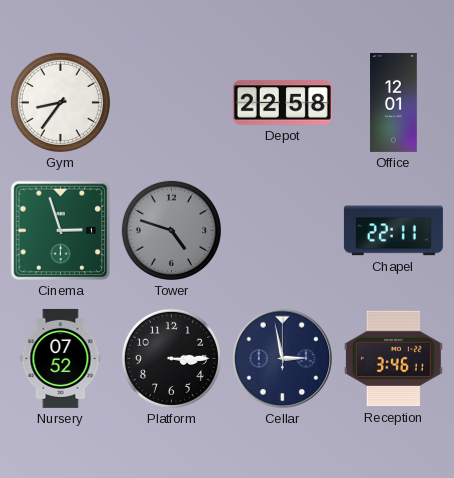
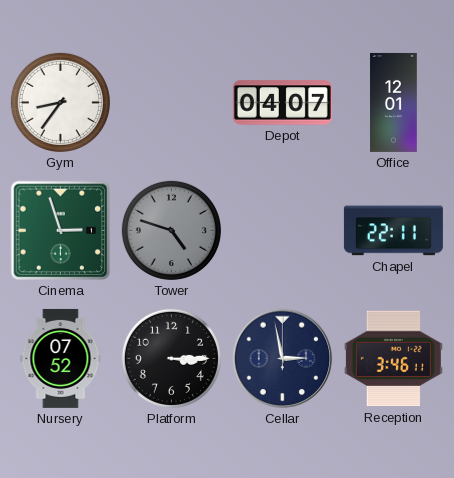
Depot: 22:58 -> 04:07
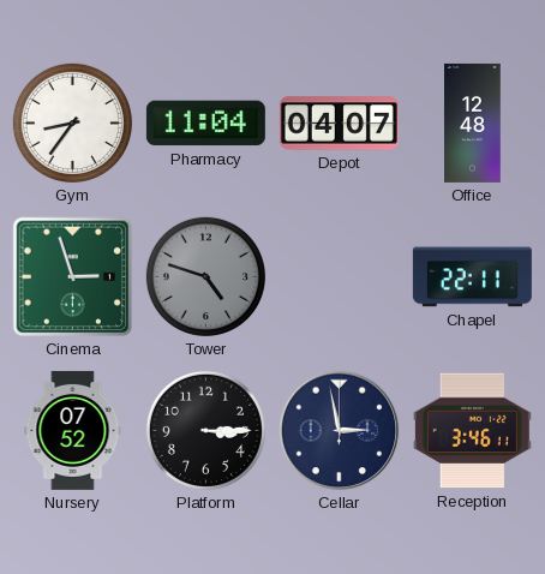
Pharmacy: none -> 11:04
Office: 12:01 -> 12:48
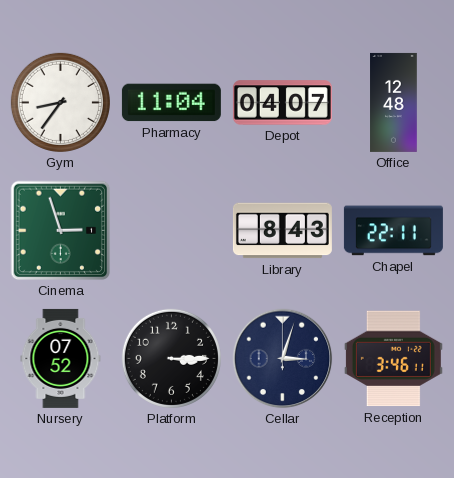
Tower: 4:48 -> none
Library: none -> 8:43
Cellar: 2:58 -> 3:03
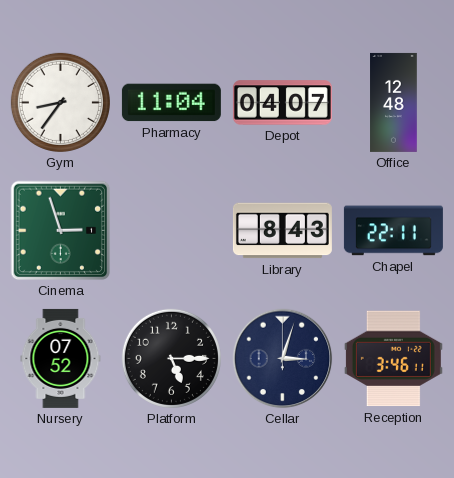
Platform: 3:15 -> 5:15
